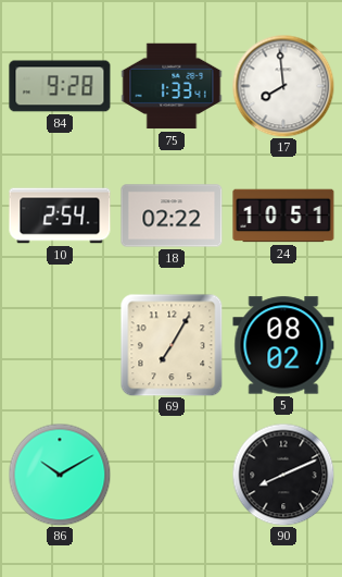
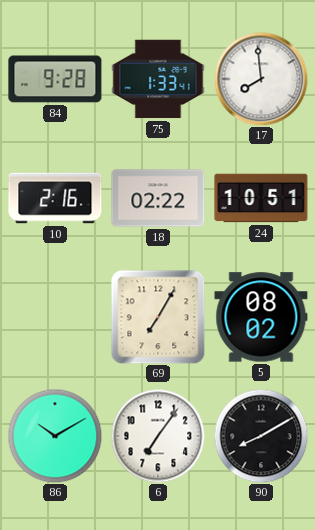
10: 2:54 -> 2:16
6: none -> 7:06
90: 8:11 -> 8:10
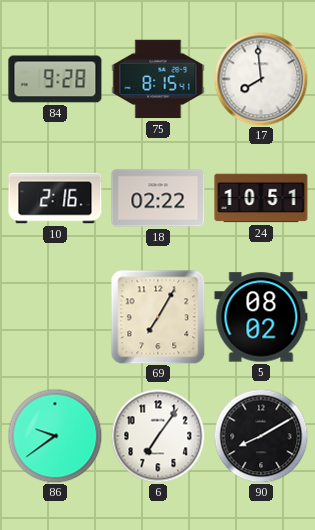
75: 1:33 -> 8:15
86: 10:10 -> 9:39
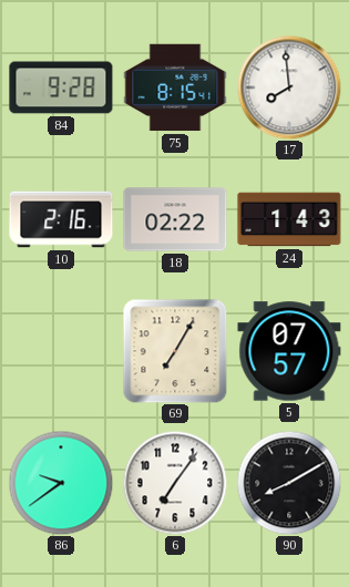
24: 10:51 -> 1:43
5: 08:02 -> 07:57
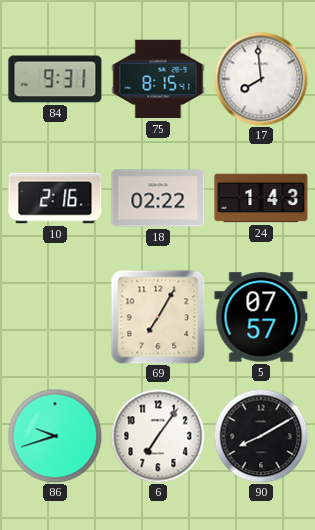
84: 9:28 -> 9:31
86: 9:39 -> 9:42
